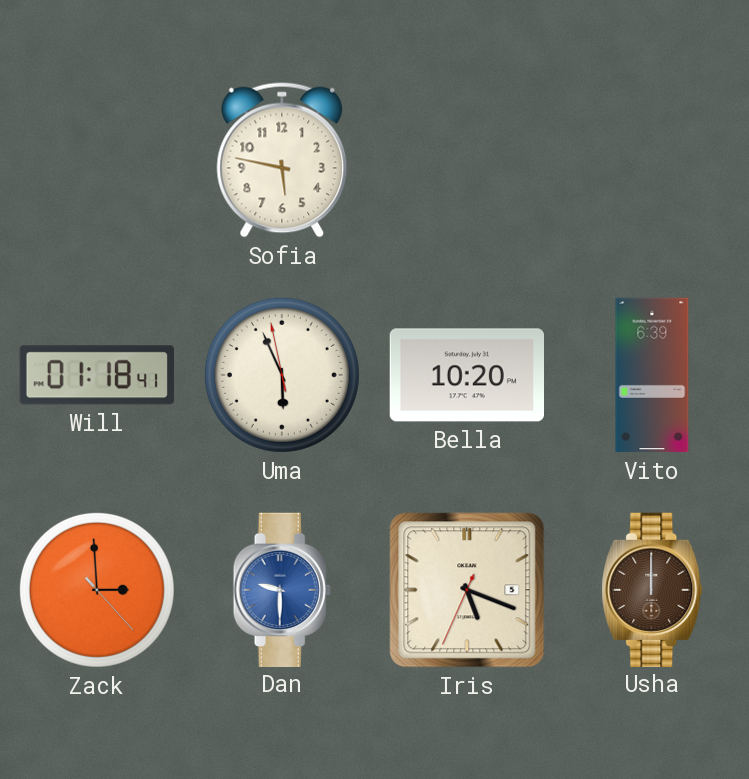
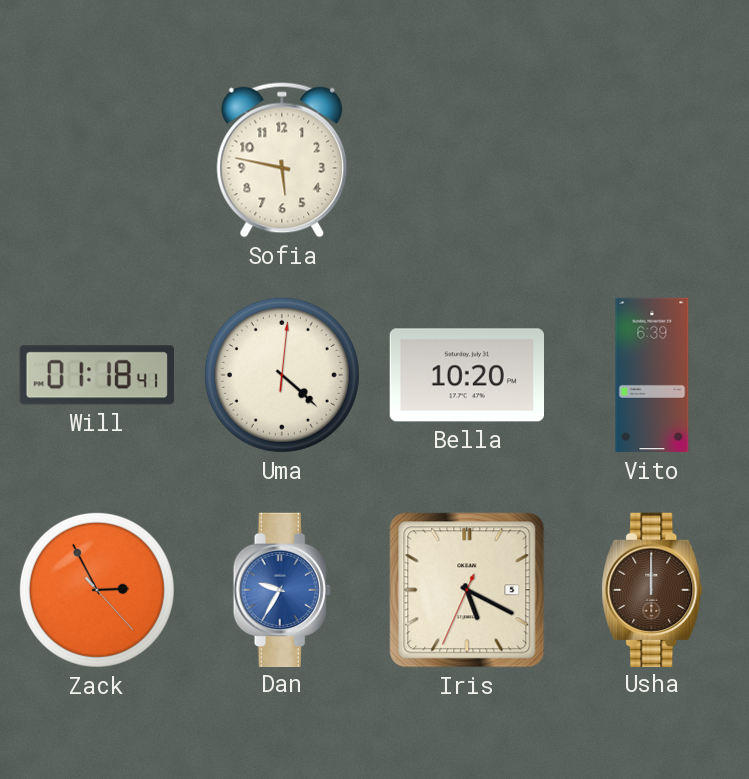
Uma: 5:55 -> 4:22
Zack: 2:59 -> 2:55
Dan: 9:30 -> 9:35
Iris: 5:18 -> 5:19
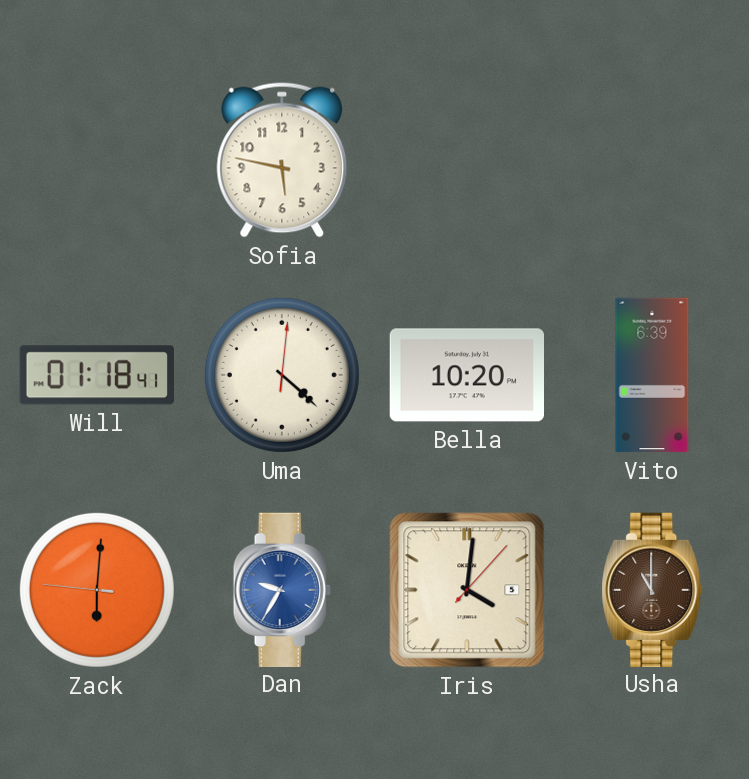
Zack: 2:55 -> 6:00
Iris: 5:19 -> 4:01
Usha: 12:00 -> 11:00
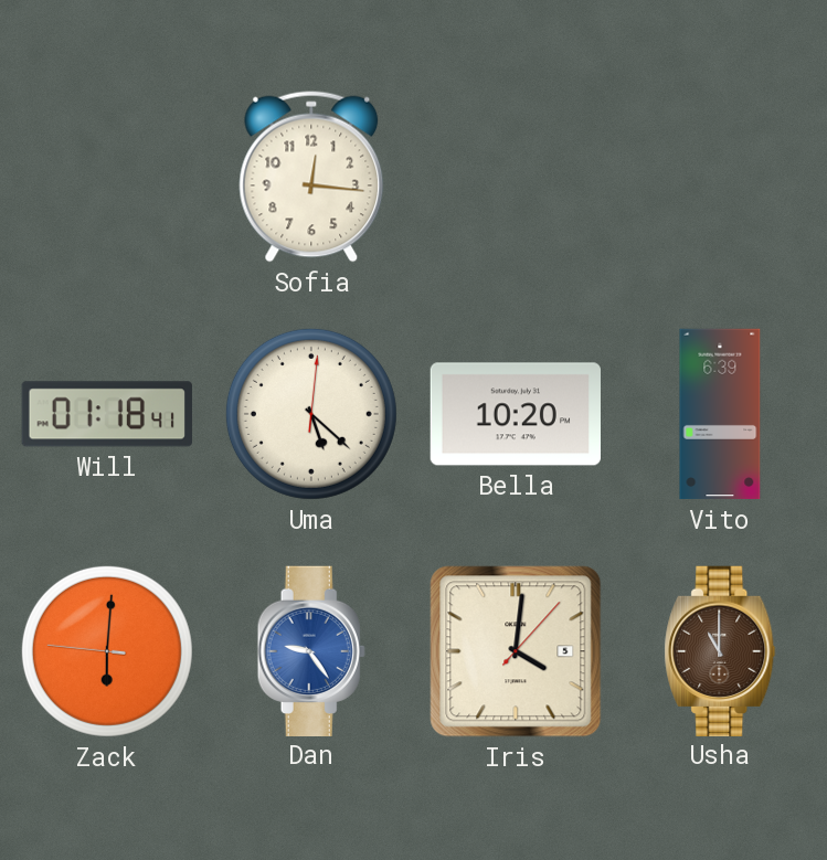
Sofia: 5:47 -> 12:16
Uma: 4:22 -> 5:22
Dan: 9:35 -> 9:24
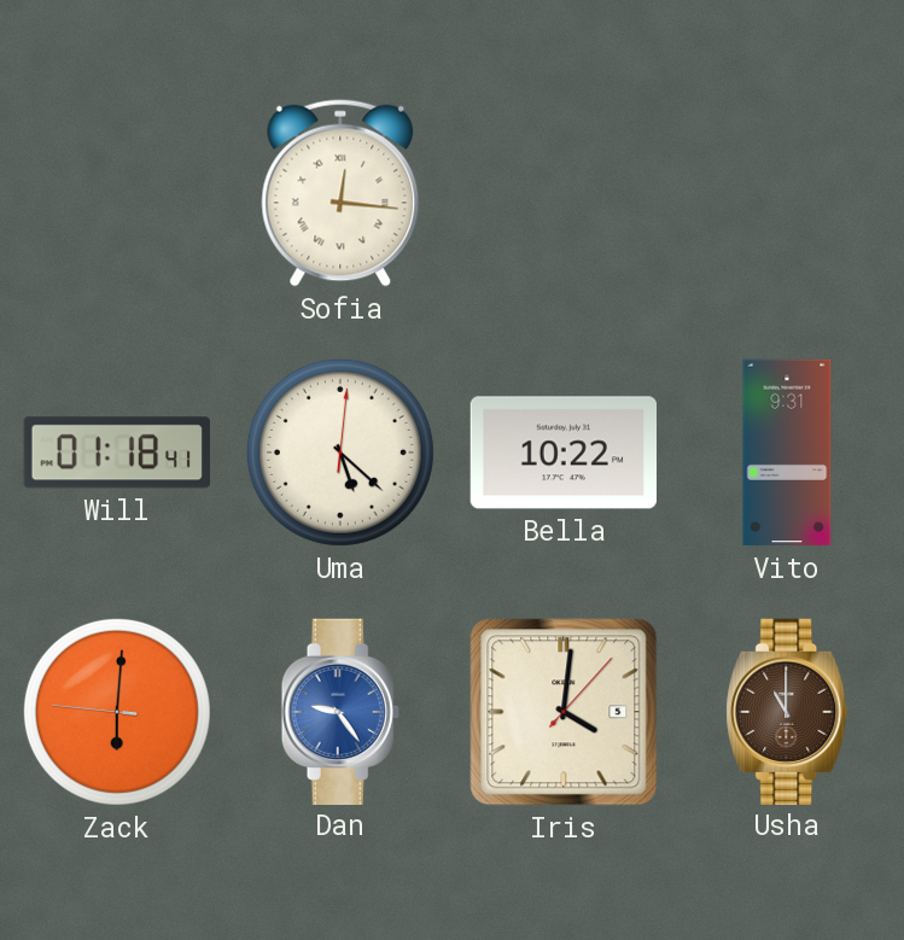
Sofia numerals: Arabic -> Roman
Bella: 10:20 -> 10:22
Vito: 6:39 -> 9:31
